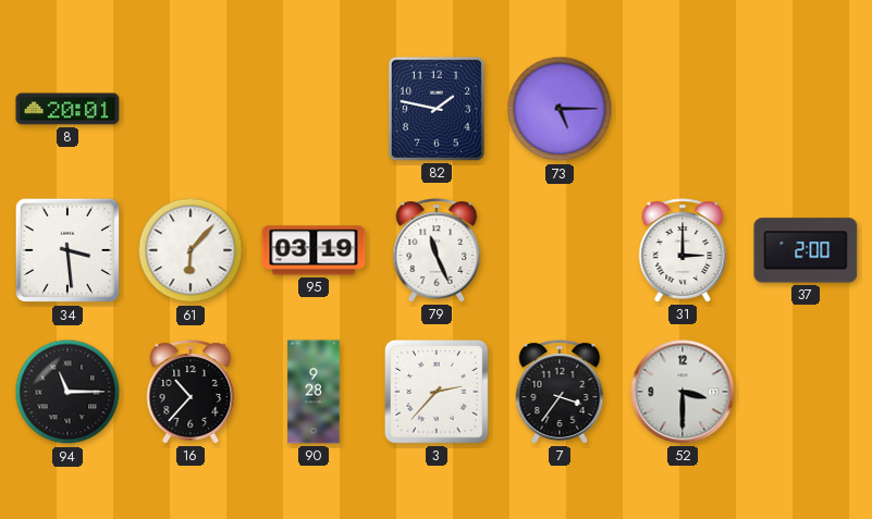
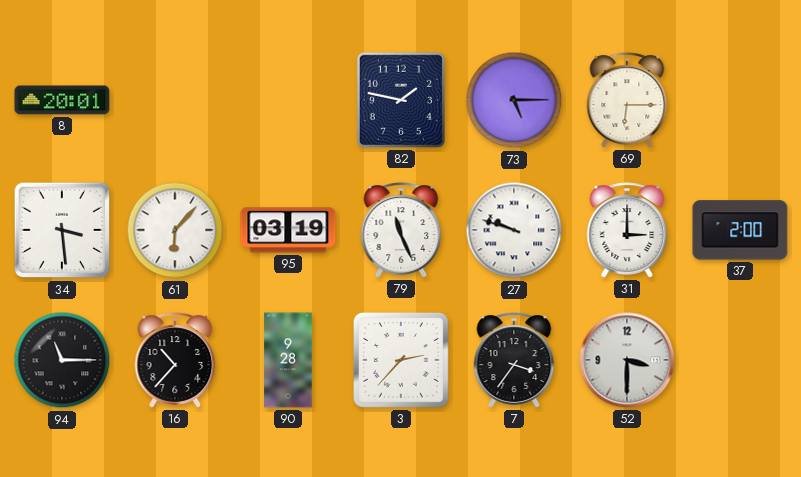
69: none -> 6:15
27: none -> 9:48
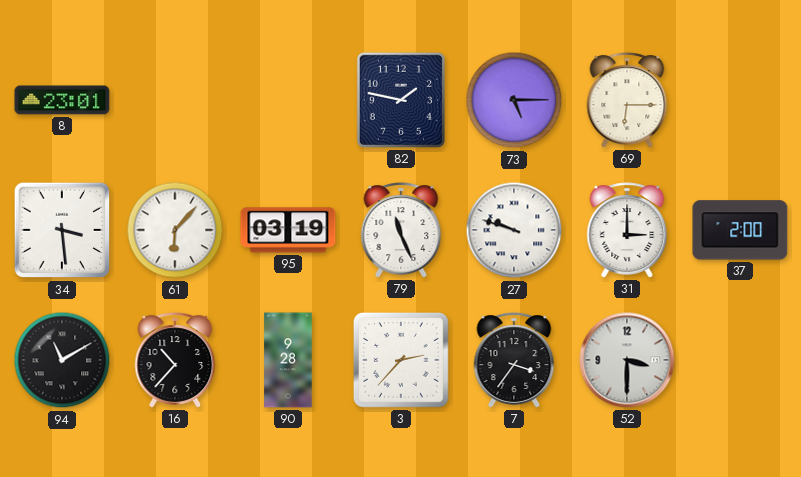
8: 20:01 -> 23:01
94: 11:15 -> 11:10
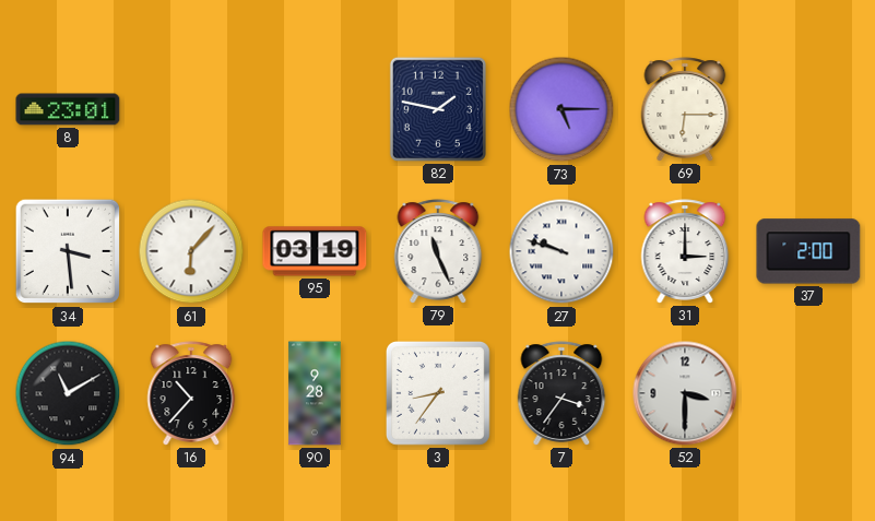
3: 2:37 -> 8:36
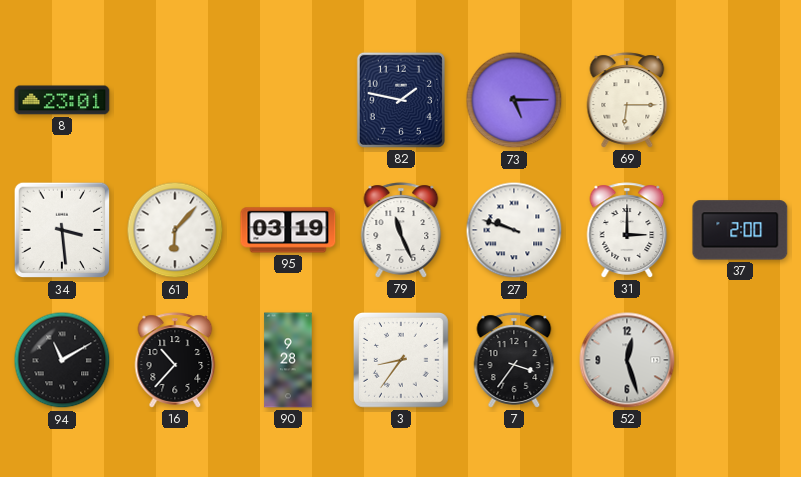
52: 3:30 -> 12:27
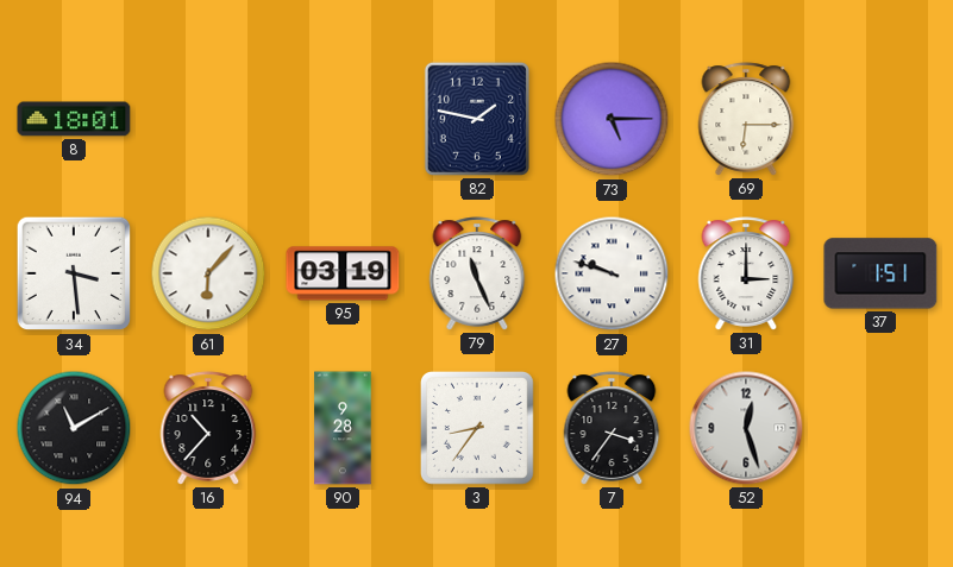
8: 23:01 -> 18:01
37: 2:00 -> 1:51
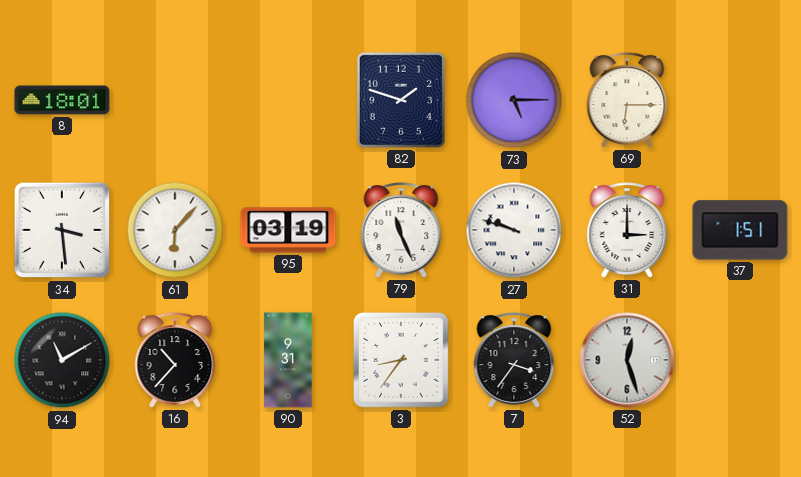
82: 1:47 -> 1:48
90: 9:28 -> 9:31
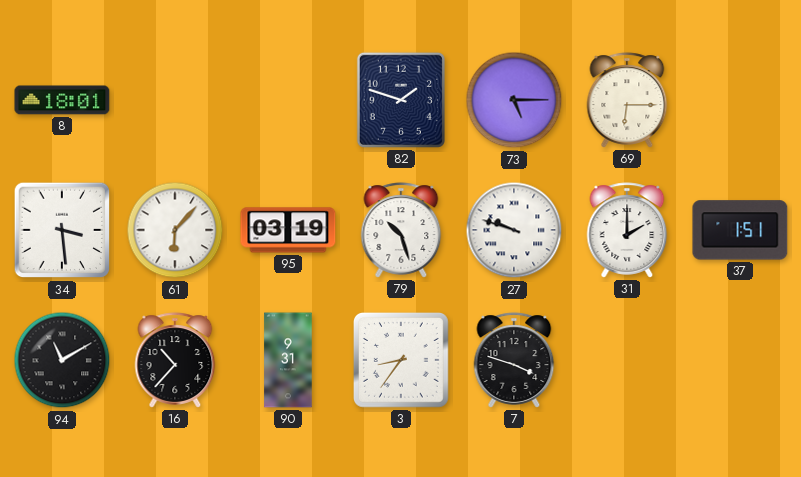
79: 11:26 -> 10:27
31: 3:00 -> 2:00
7: 3:36 -> 3:48
52: 12:27 -> none
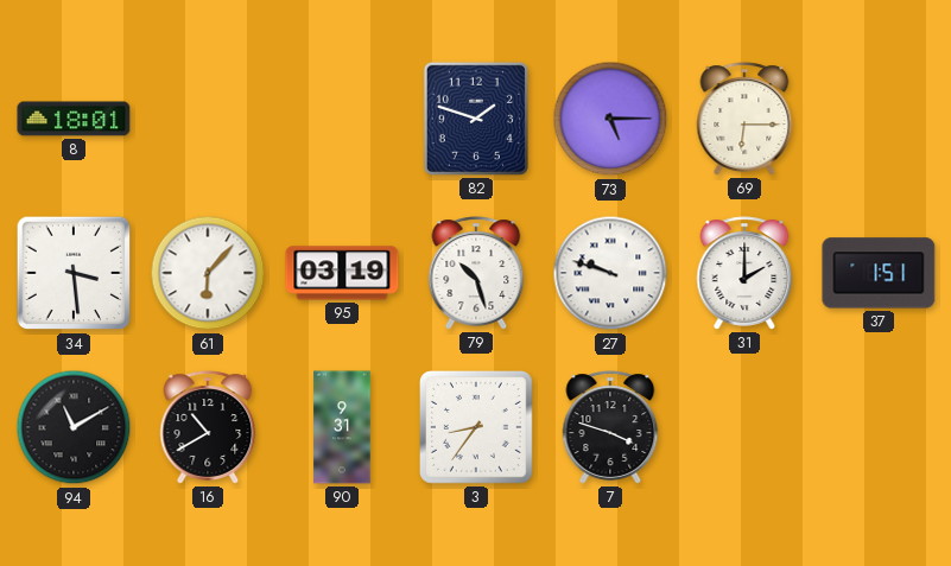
16: 10:37 -> 10:40
